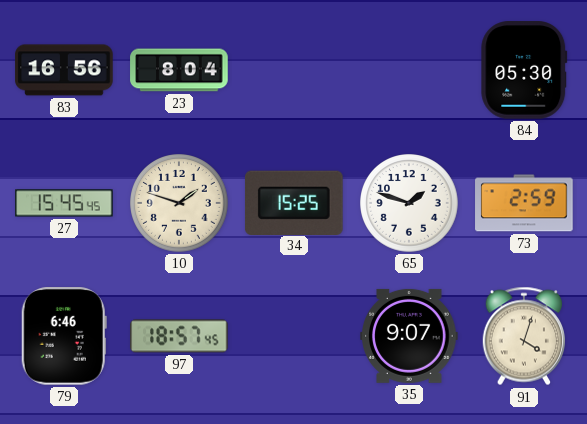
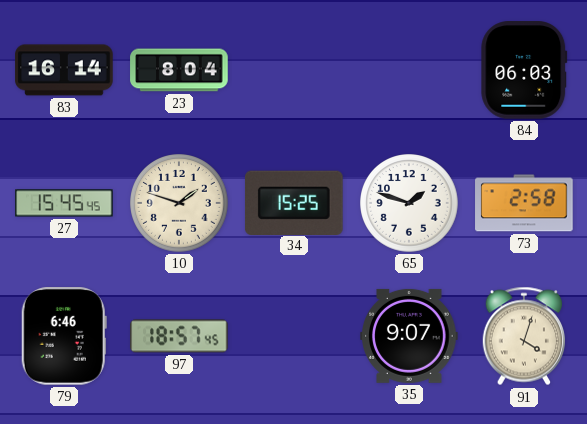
83: 16:56 -> 16:14
84: 05:30 -> 06:03
73: 2:59 -> 2:58
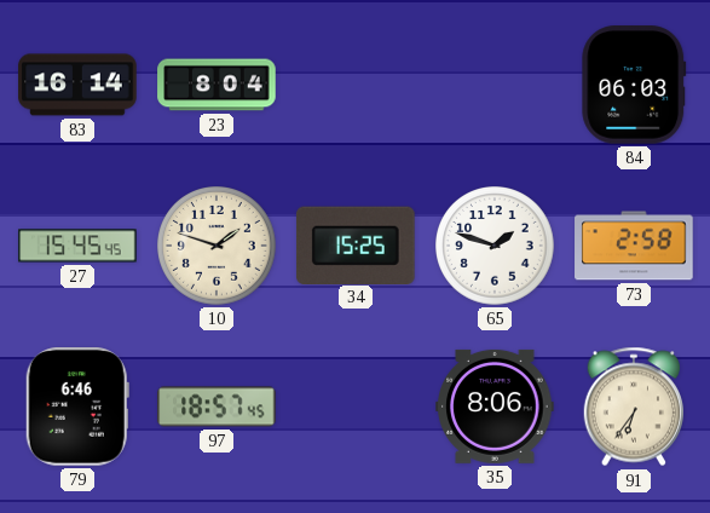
35: 9:07 -> 8:06
91: 4:03 -> 6:36
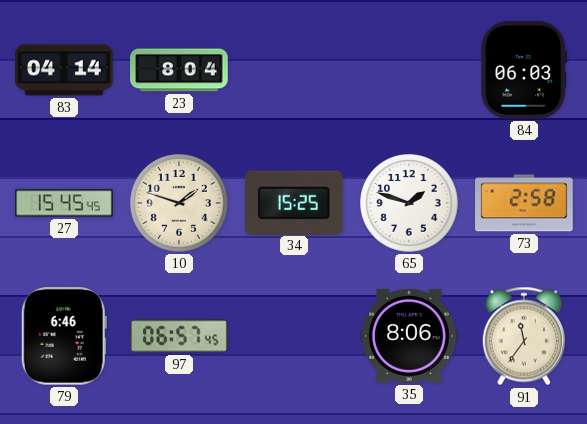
83: 16:14 -> 04:14
97: 18:57 -> 06:57
91: 6:36 -> 11:36
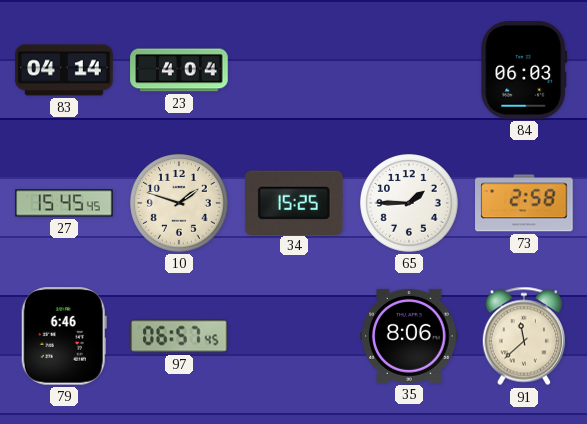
23: 8:04 -> 4:04
65: 1:48 -> 1:45
91: 11:36 -> 11:38
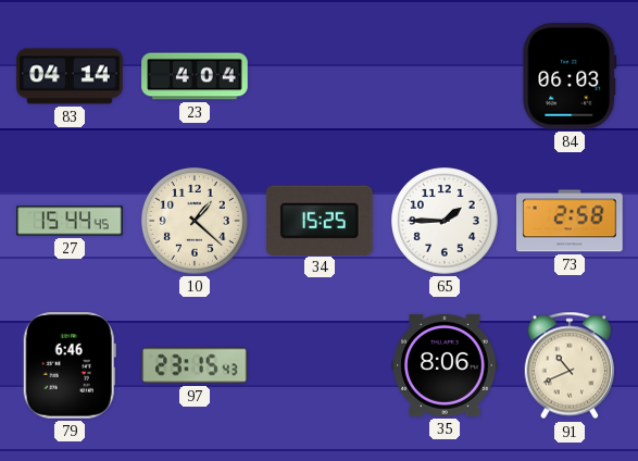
27: 15:45 -> 15:44
10: 1:48 -> 1:22
97: 06:57 -> 23:15
91: 11:38 -> 10:41
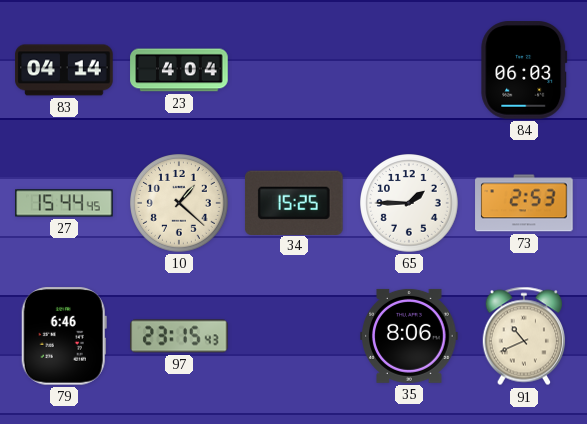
73: 2:58 -> 2:53
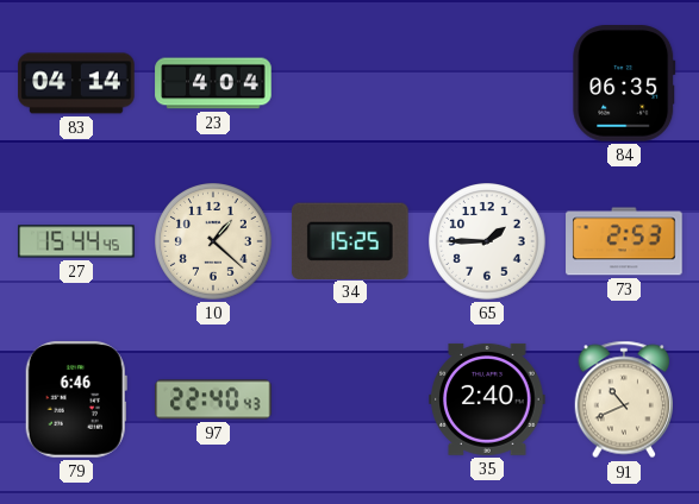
84: 06:03 -> 06:35
97: 23:15 -> 22:40
35: 8:06 -> 2:40
